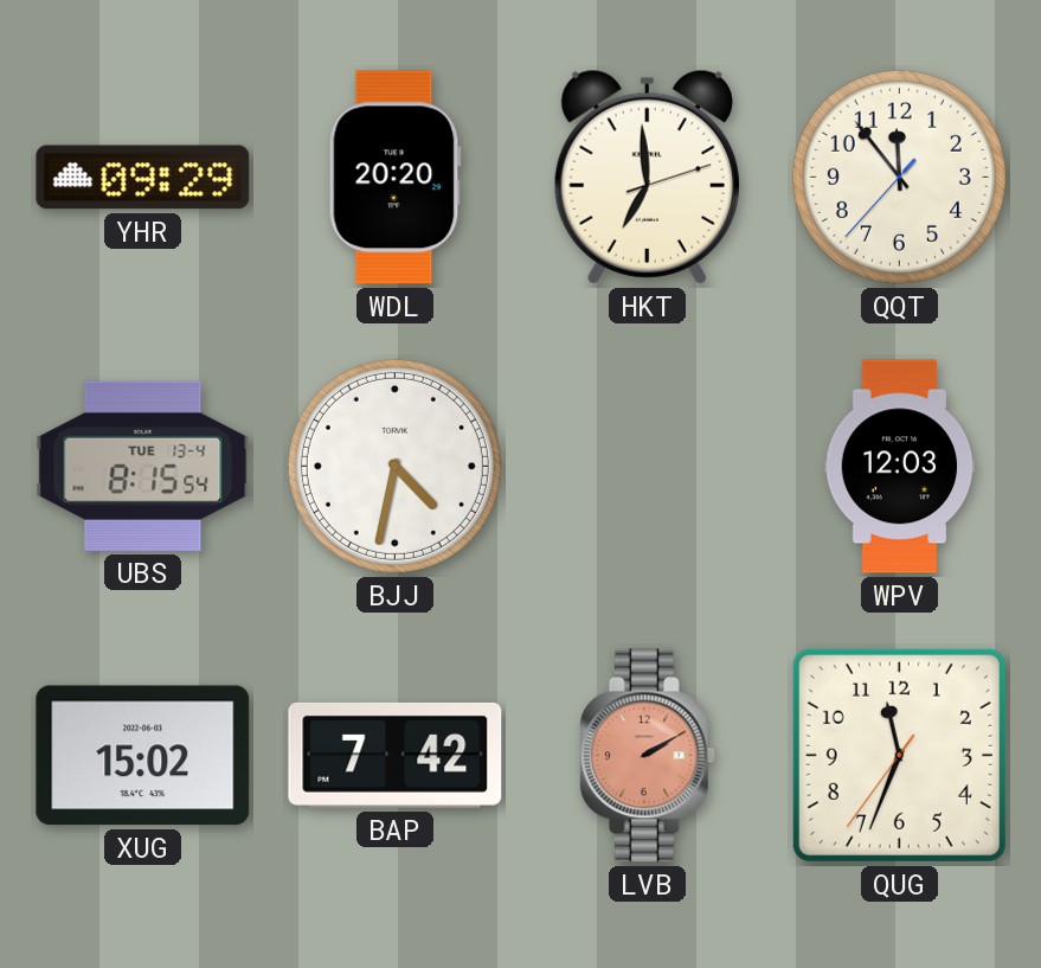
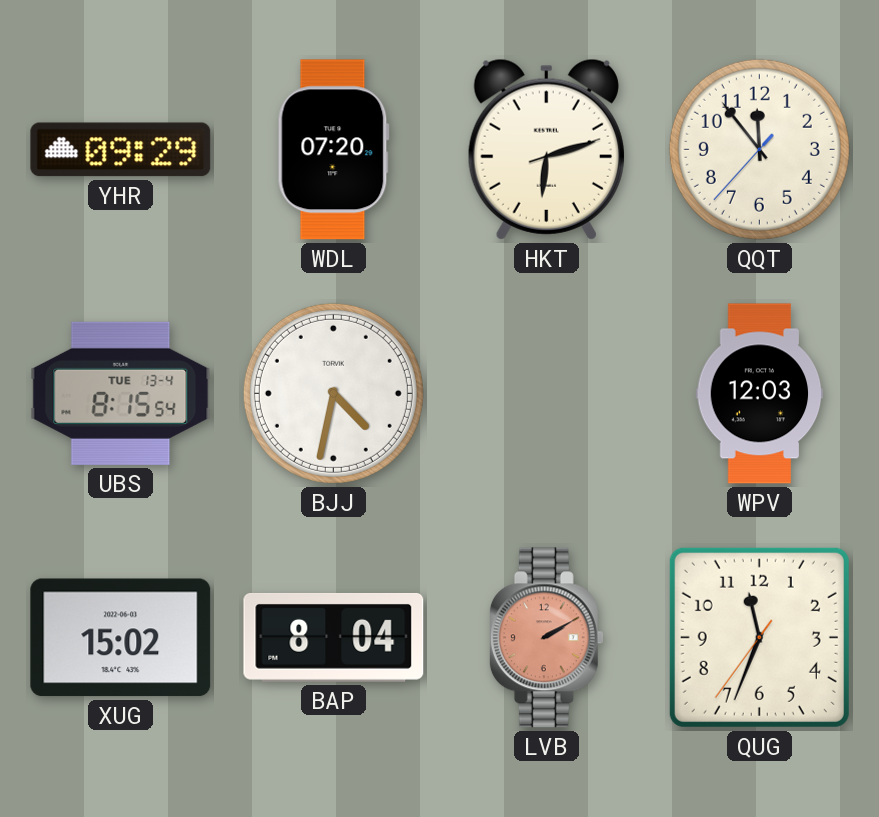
WDL: 20:20 -> 07:20
HKT: 6:59 -> 6:12
BAP: 7:42 -> 8:04
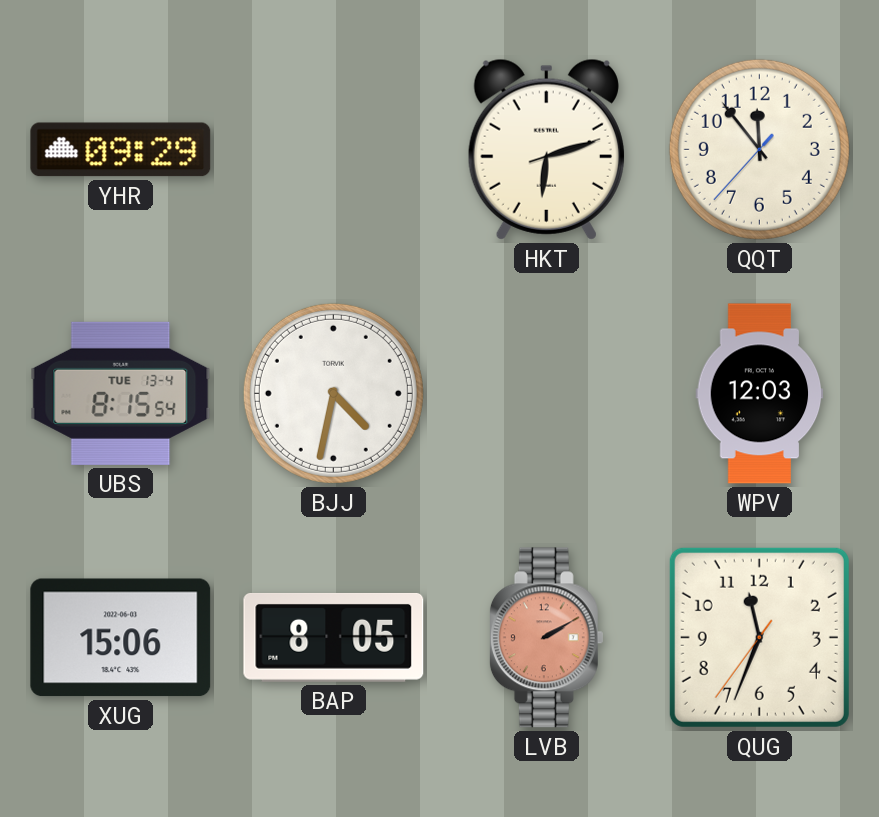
WDL: 07:20 -> none
XUG: 15:02 -> 15:06
BAP: 8:04 -> 8:05
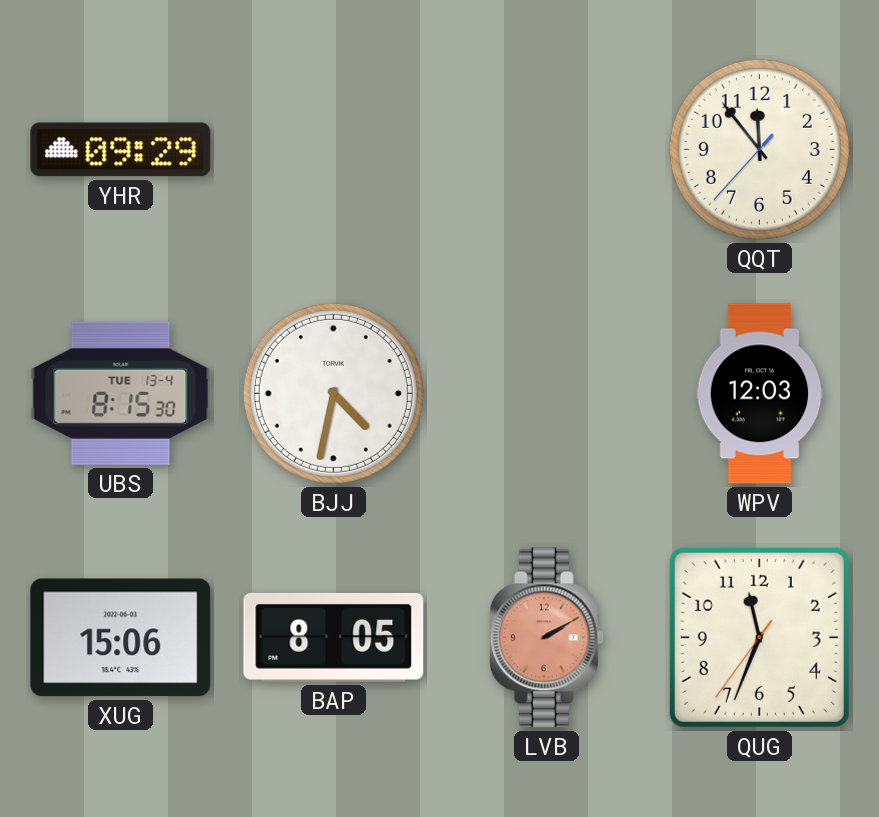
HKT: 6:12 -> none
UBS: 8:15:54 -> 8:15:30
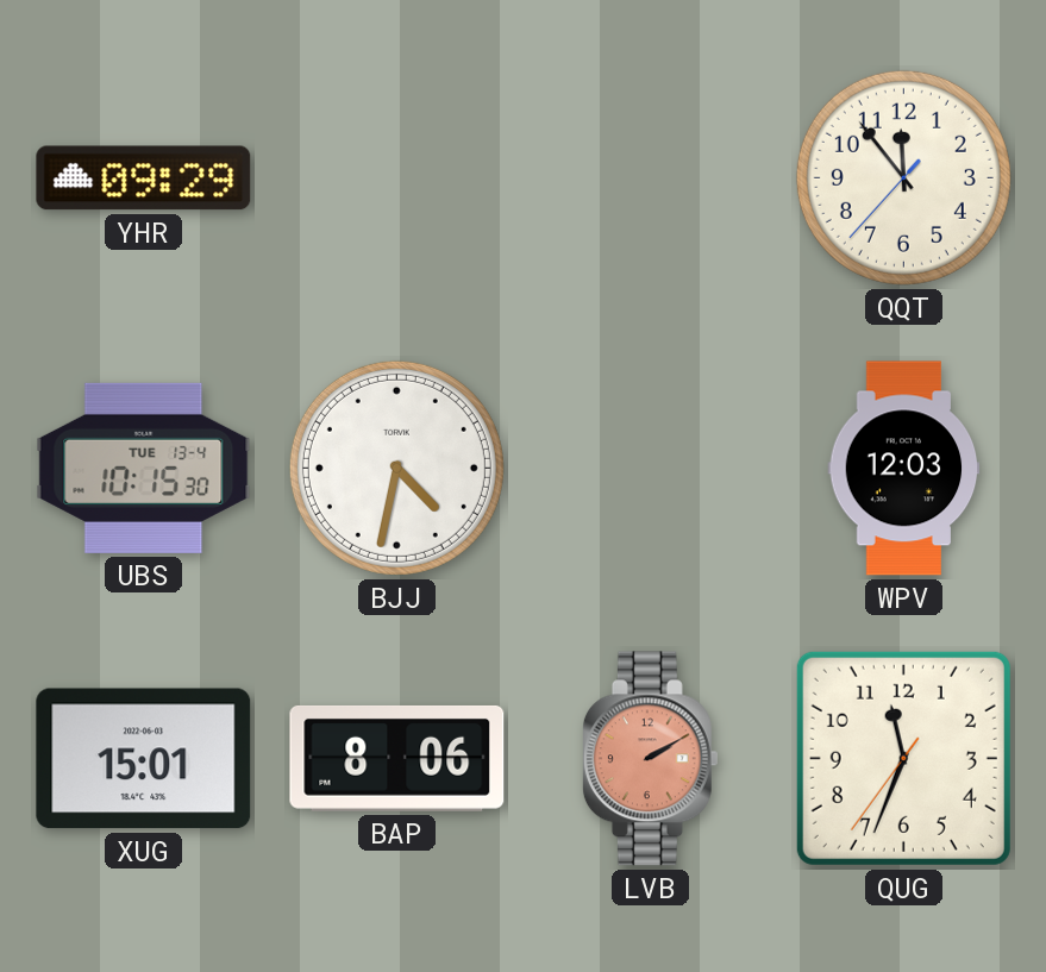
UBS: 8:15 -> 10:15
XUG: 15:06 -> 15:01
BAP: 8:05 -> 8:06
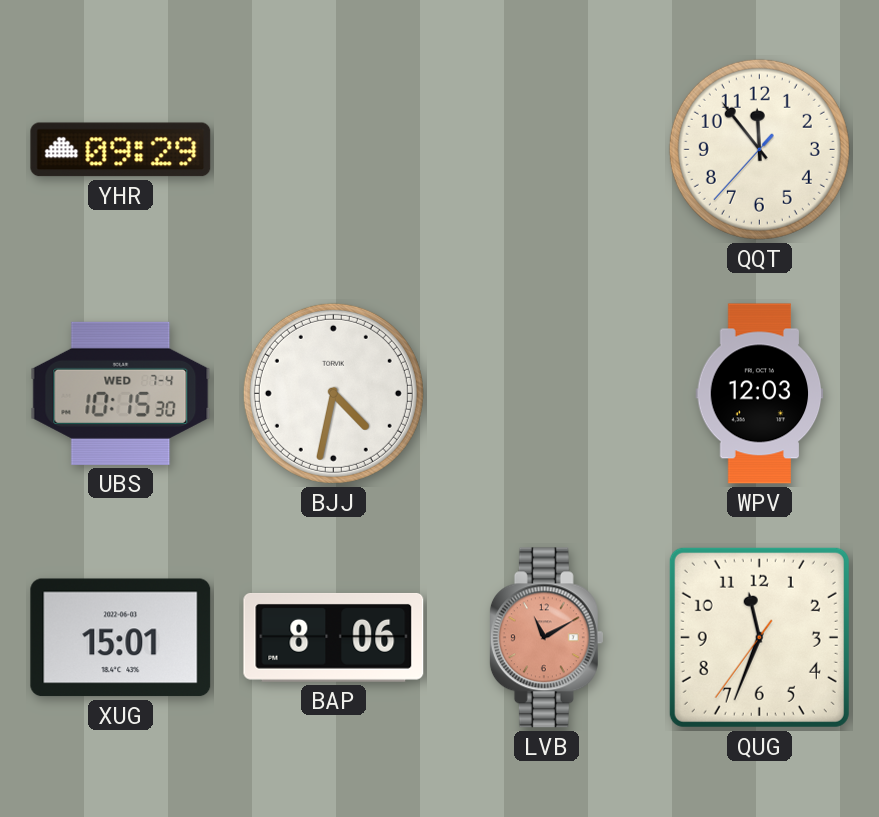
UBS date: TUE 13-4 -> WED 7-4
LVB: 2:10 -> 11:10
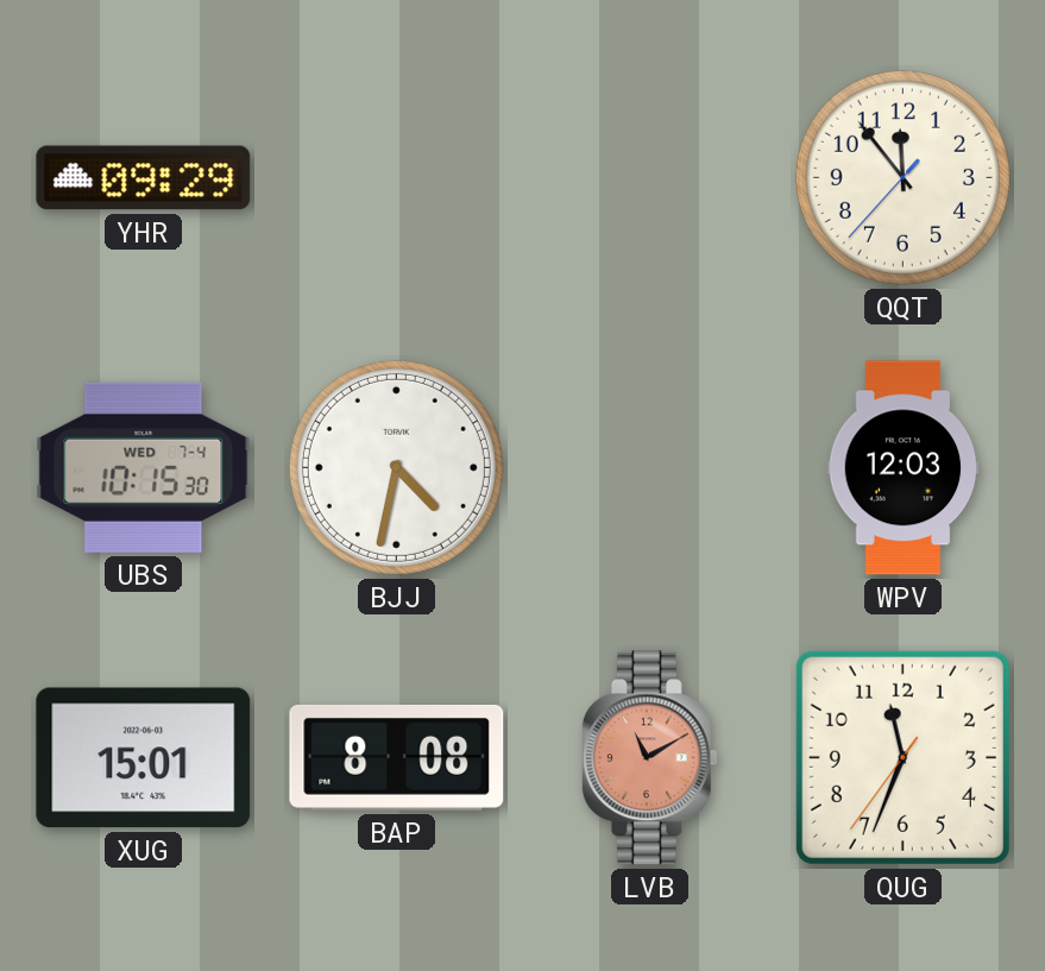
BAP: 8:06 -> 8:08
